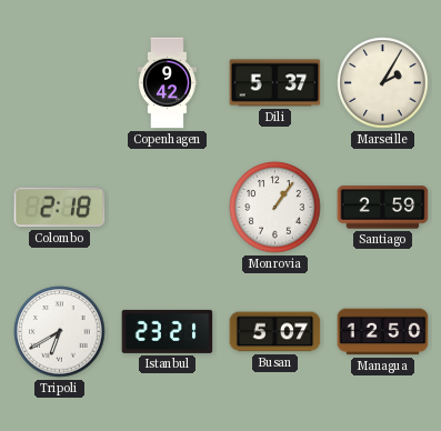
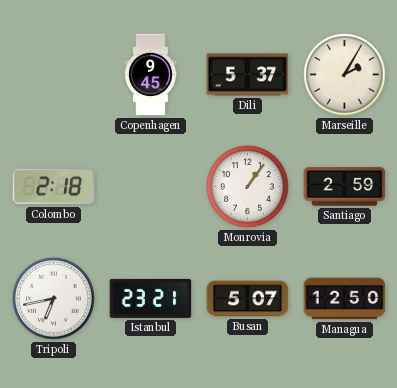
Copenhagen: 9:42 -> 9:45
Tripoli: 6:40 -> 6:43
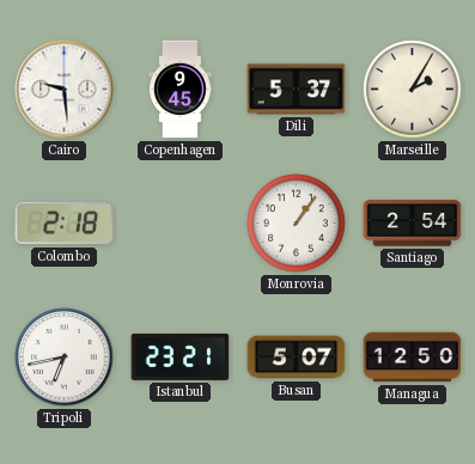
Cairo: none -> 9:29
Santiago: 2:59 -> 2:54
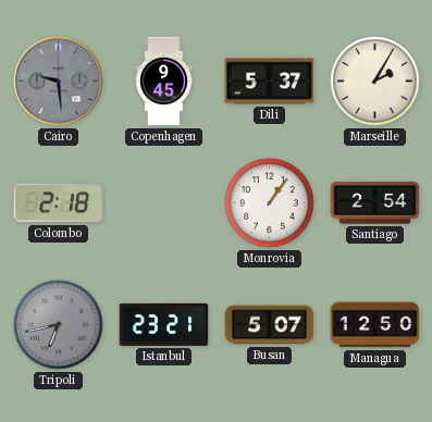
Cairo dial: white -> grey
Tripoli dial: white -> grey
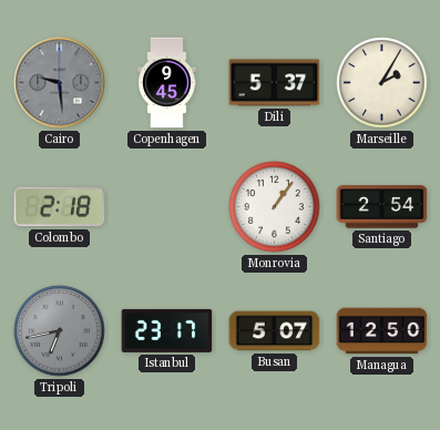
Istanbul: 23:21 -> 23:17
